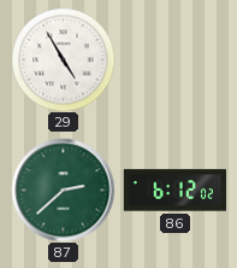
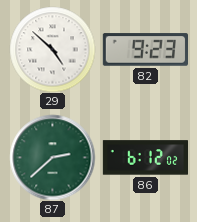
29: 4:55 -> 4:52
82: none -> 9:23
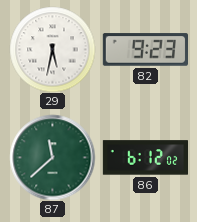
29: 4:52 -> 5:32
87: 2:38 -> 11:38
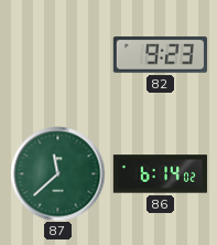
29: 5:32 -> none
86: 6:12 -> 6:14
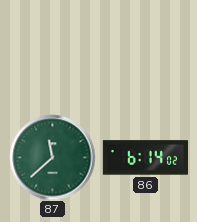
82: 9:23 -> none
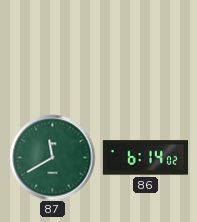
87: 11:38 -> 11:40
